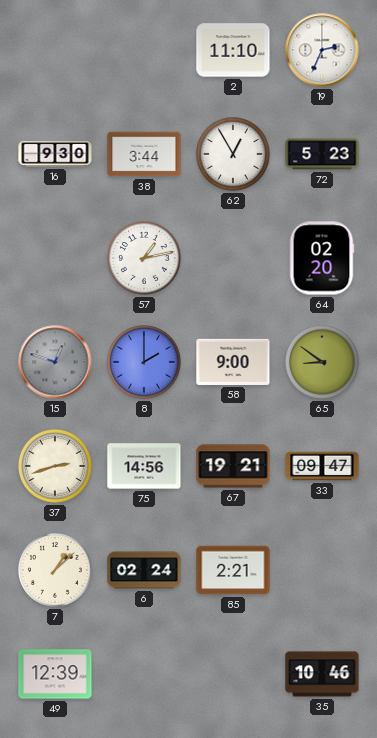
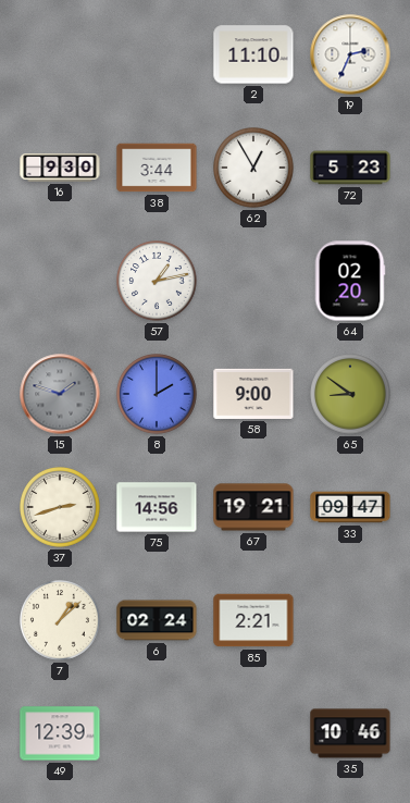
15: 12:48 -> 1:48
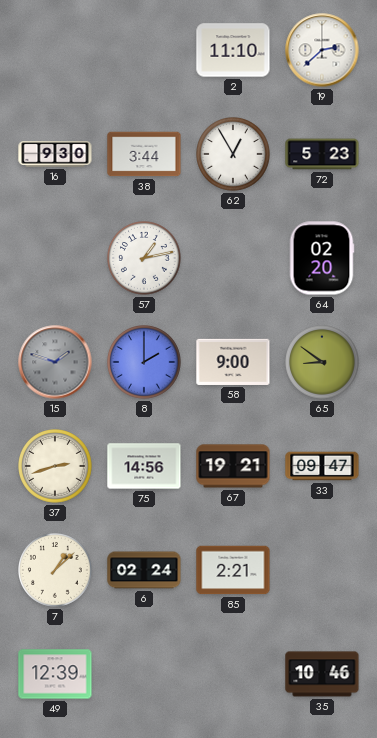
19: 2:34 -> 2:38
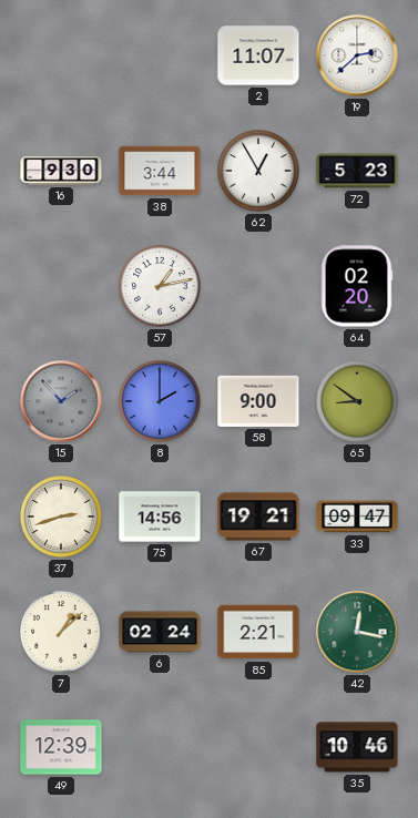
2: 11:10 -> 11:07
15: 1:48 -> 1:53
42: none -> 12:17
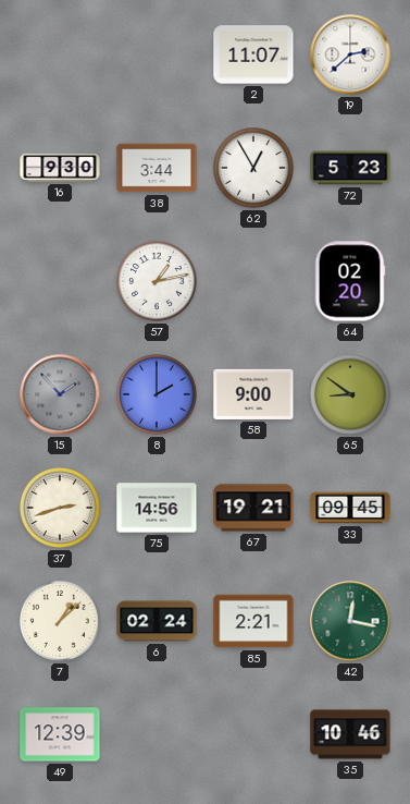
33: 09:47 -> 09:45
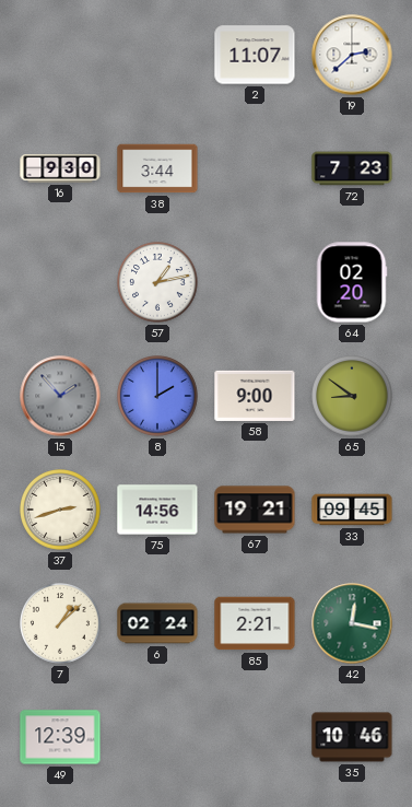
62: 12:55 -> none
72: 5:23 -> 7:23
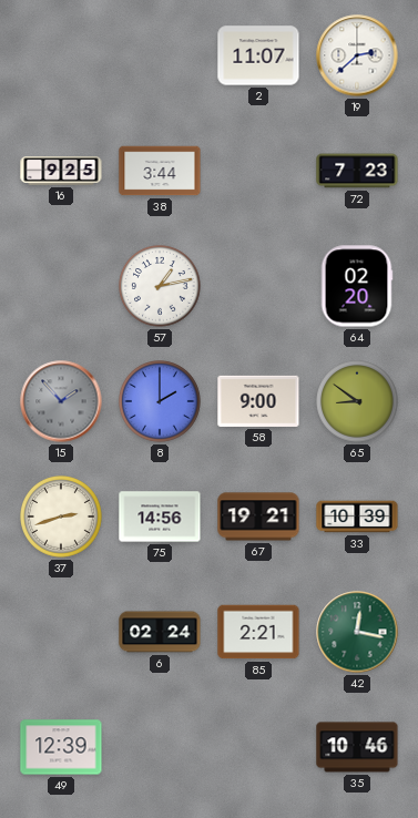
16: 9:30 -> 9:25
33: 09:45 -> 10:39
7: 1:08 -> none
